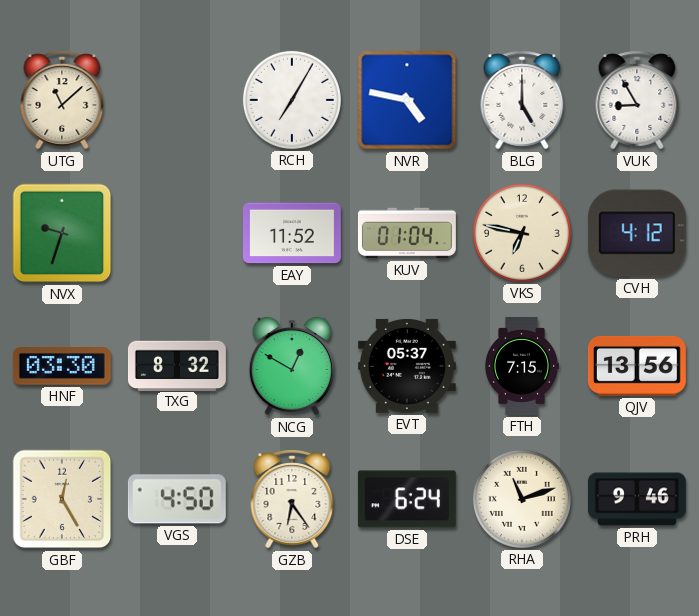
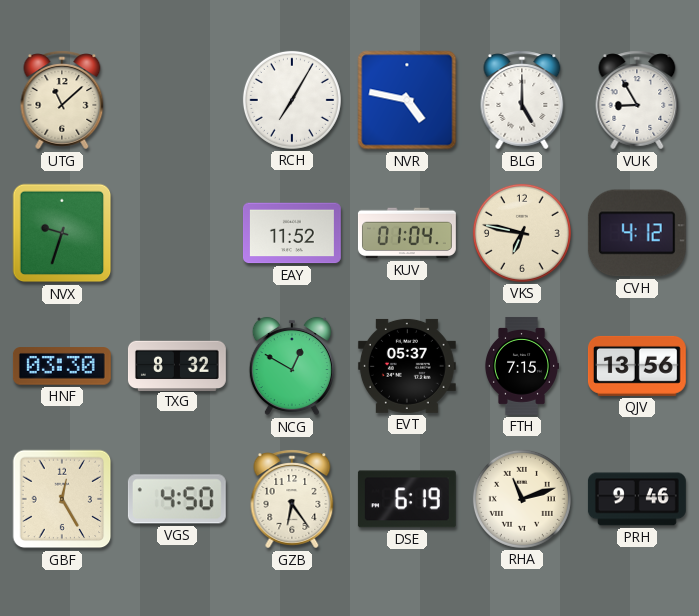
DSE: 6:24 -> 6:19
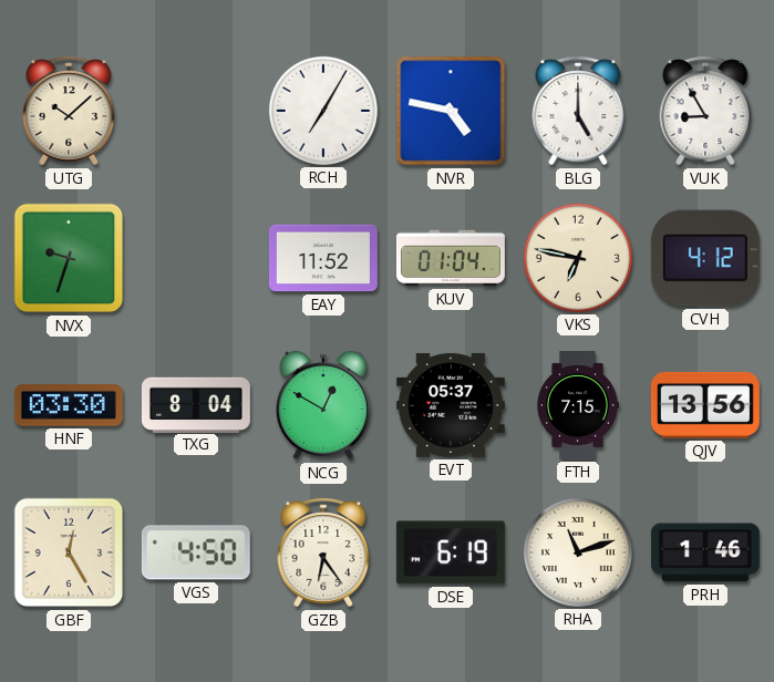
UTG: 11:08 -> 10:08
TXG: 8:32 -> 8:04
PRH: 9:46 -> 1:46
